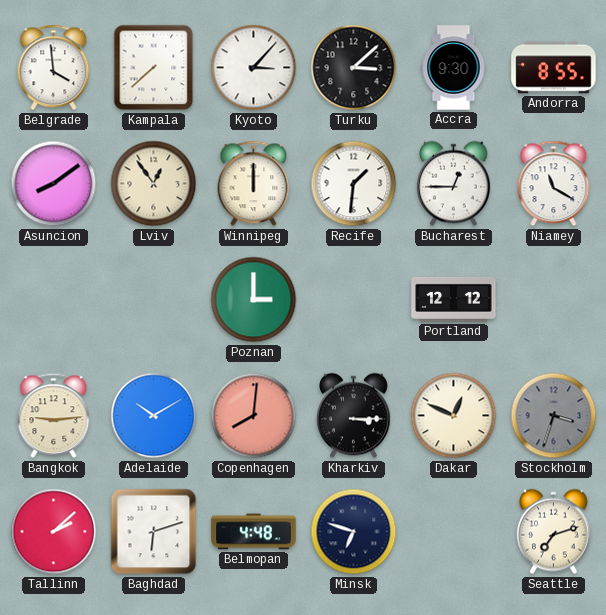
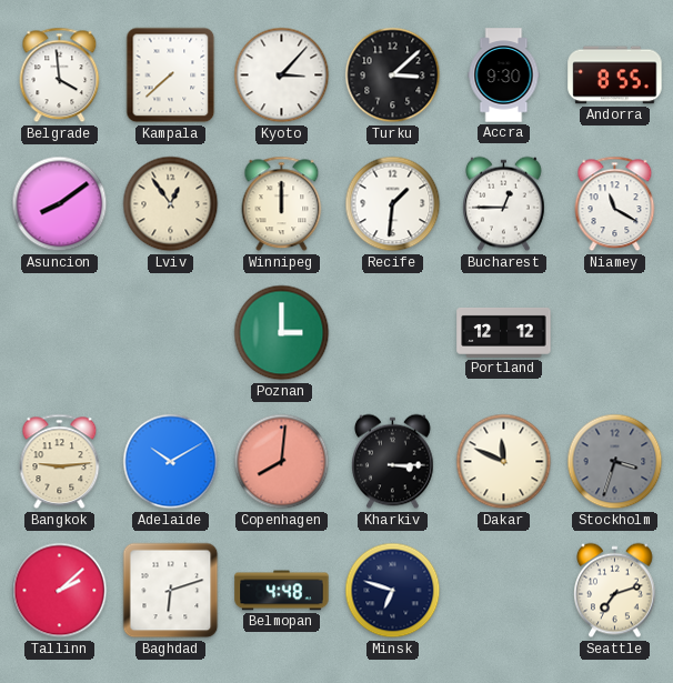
Dakar: 12:49 -> 11:49
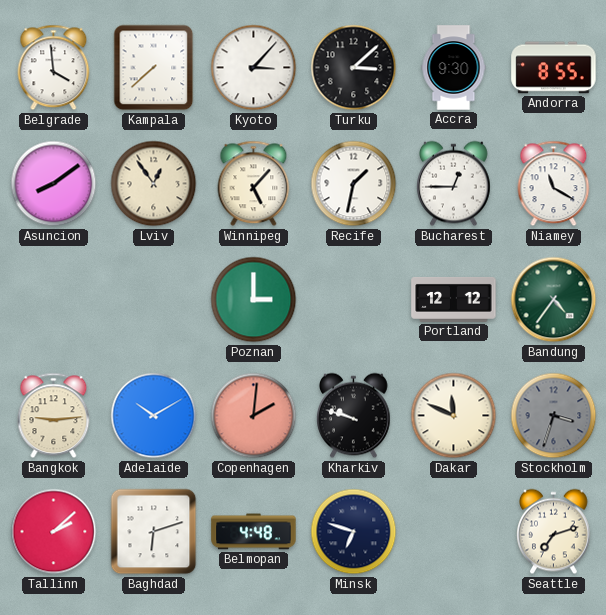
Winnipeg: 12:00 -> 5:07
Recife: 1:31 -> 1:32
Bandung: none -> 4:36
Copenhagen: 8:01 -> 2:01
Kharkiv: 3:15 -> 9:48
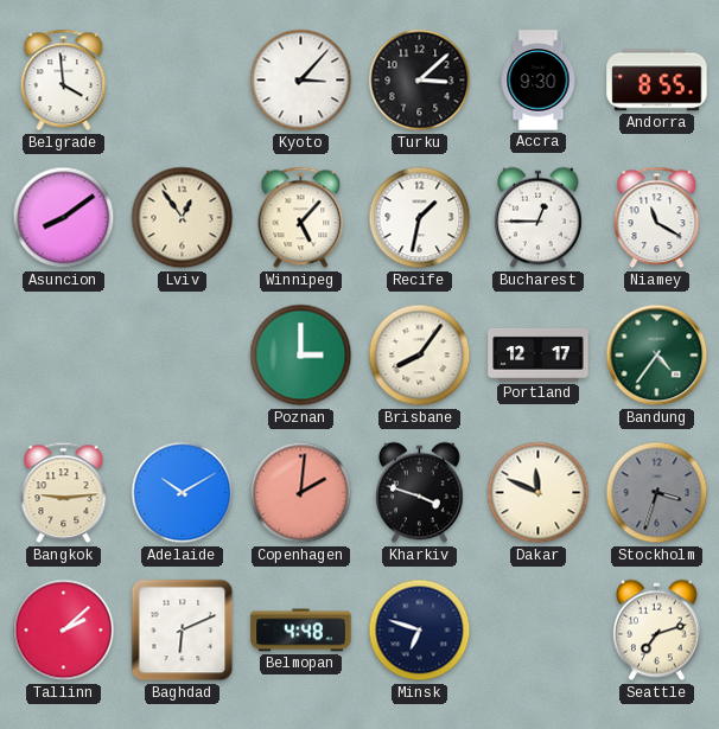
Kampala: 7:38 -> none
Brisbane: none -> 8:06
Portland: 12:12 -> 12:17
Kharkiv: 9:48 -> 3:48
Baghdad: 6:12 -> 6:11
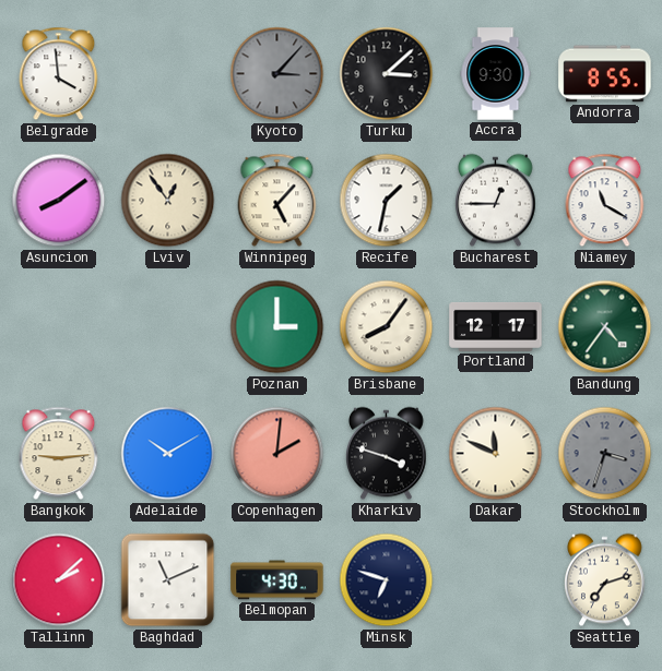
Kyoto dial: white -> grey
Baghdad: 6:11 -> 11:11
Belmopan: 4:48 -> 4:30
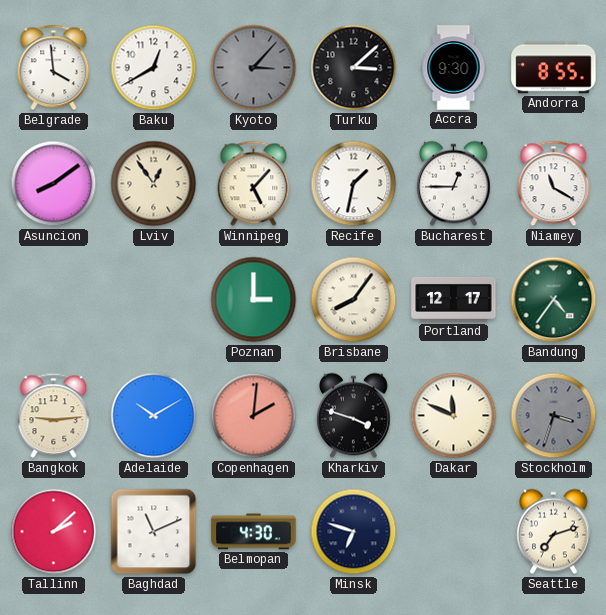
Baku: none -> 12:40
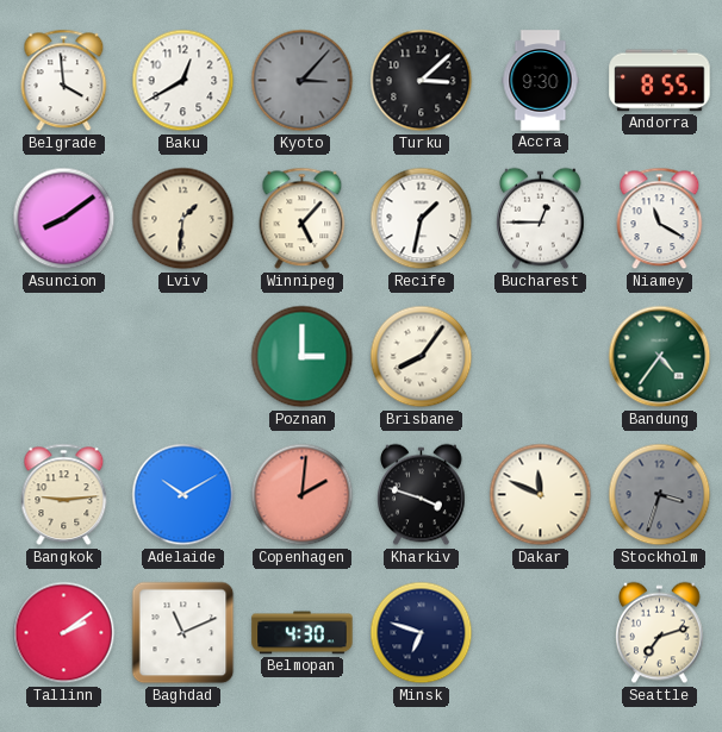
Lviv: 12:54 -> 1:31
Portland: 12:17 -> none
Tallinn: 2:08 -> 2:09
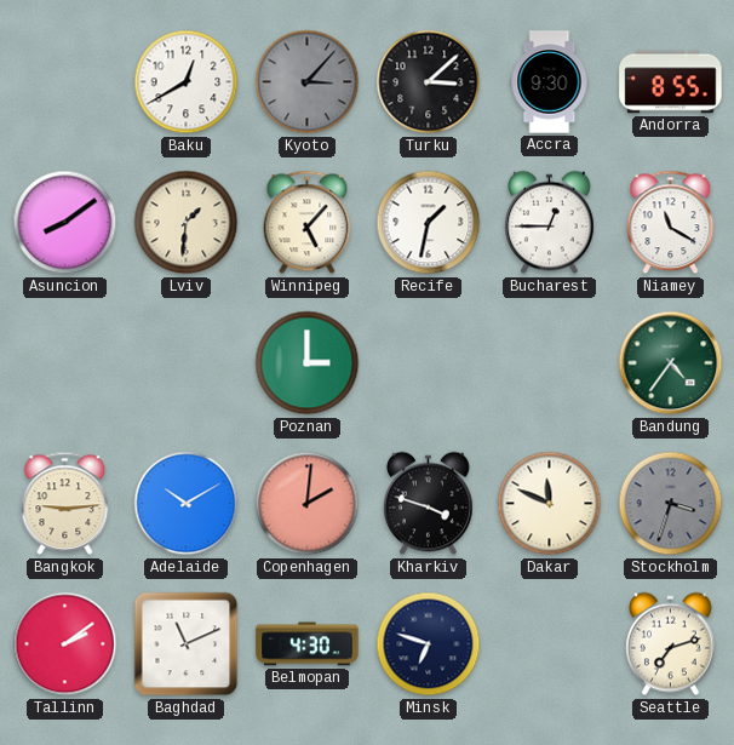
Belgrade: 3:59 -> none
Brisbane: 8:06 -> none
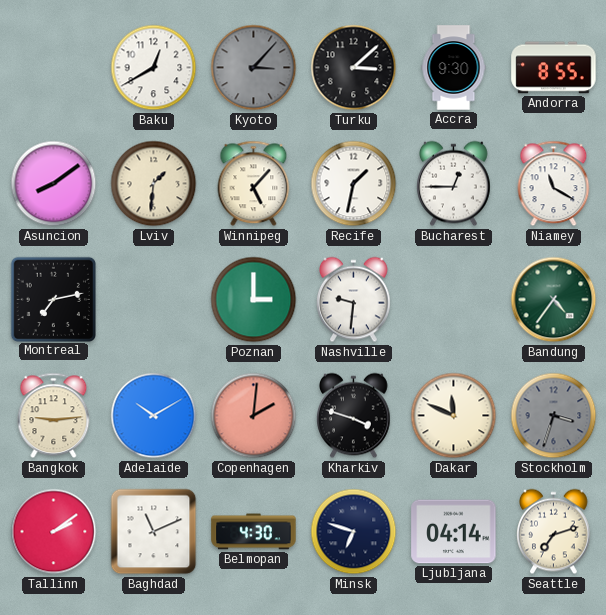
Montreal: none -> 7:13
Nashville: none -> 9:31
Ljubljana: none -> 04:14
